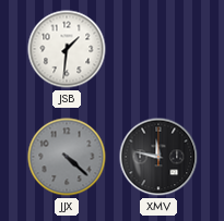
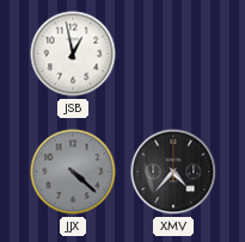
JSB: 1:31 -> 12:58
XMV: 11:47 -> 4:37
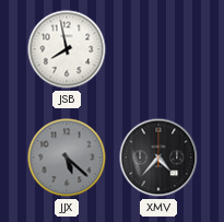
JSB: 12:58 -> 7:58
JJX: 4:22 -> 5:22
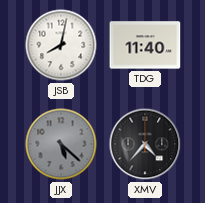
JSB: 7:58 -> 8:02
TDG: none -> 11:40
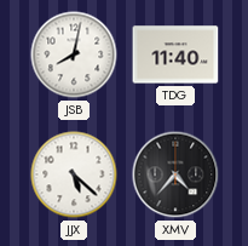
JJX dial: grey -> white
